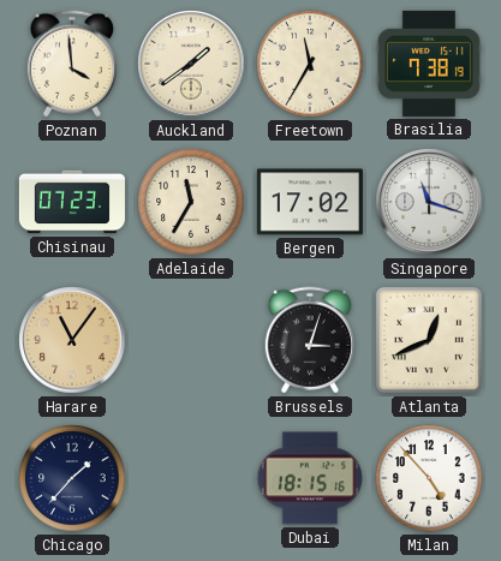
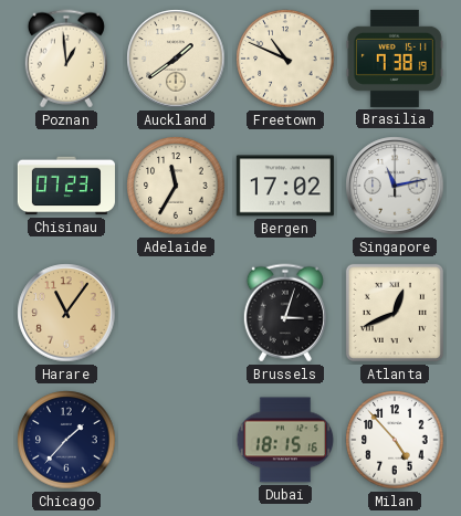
Poznan: 3:59 -> 12:59
Freetown: 11:35 -> 10:49
Singapore: 11:18 -> 11:13
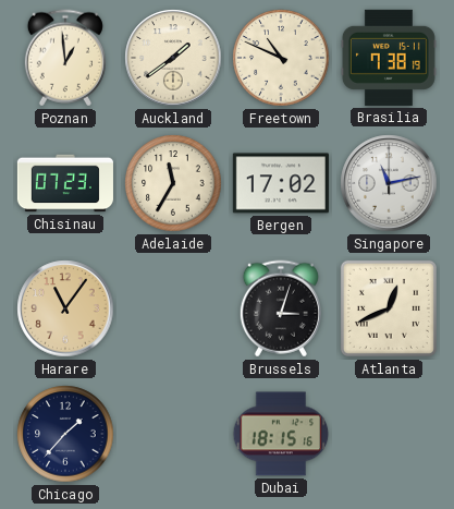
Milan: 4:53 -> none
